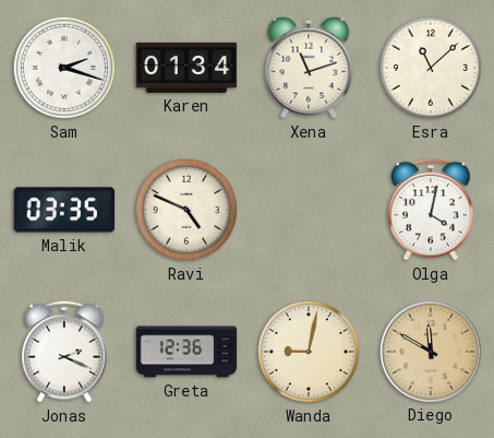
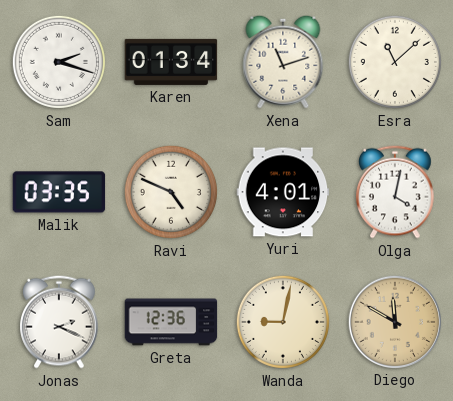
Yuri: none -> 4:01
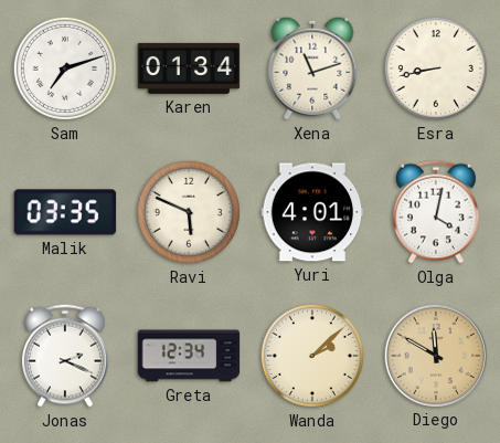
Sam: 2:18 -> 7:12
Esra: 11:08 -> 8:43
Ravi: 4:49 -> 5:49
Greta: 12:36 -> 12:34
Wanda: 9:02 -> 2:08
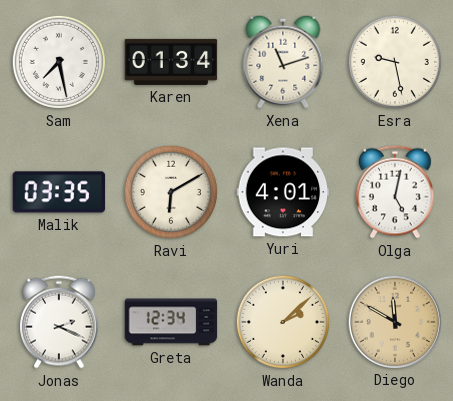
Sam: 7:12 -> 7:28
Esra: 8:43 -> 9:28
Ravi: 5:49 -> 6:10
Olga: 4:02 -> 5:02
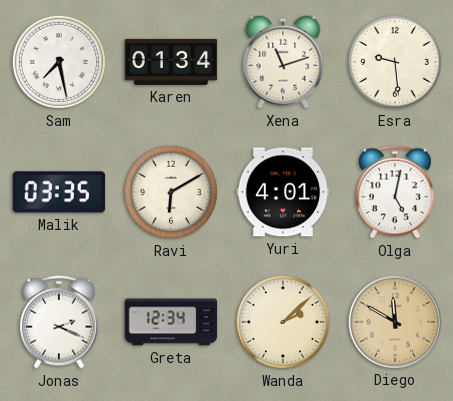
Esra: 9:28 -> 9:29
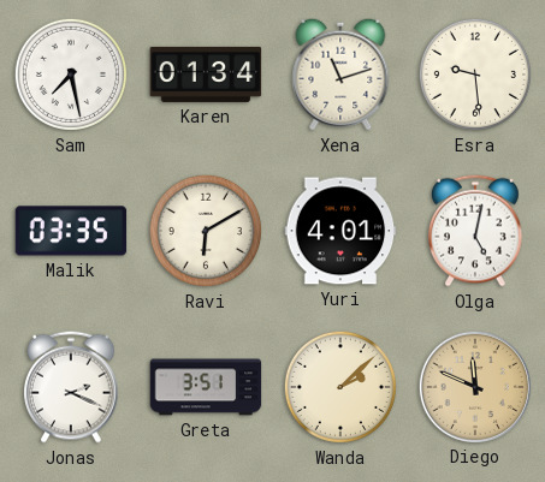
Greta: 12:34 -> 3:51
Diego: 11:50 -> 11:49
